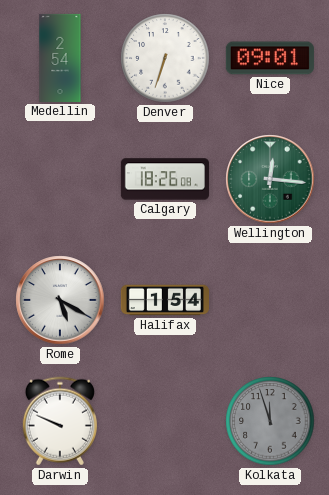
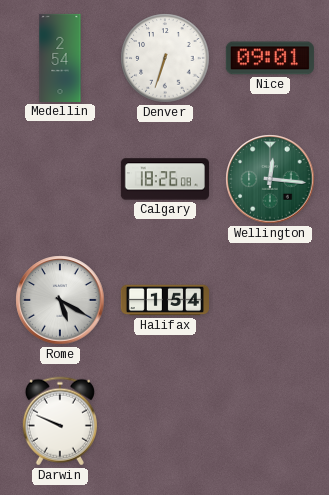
Kolkata: 11:57 -> none
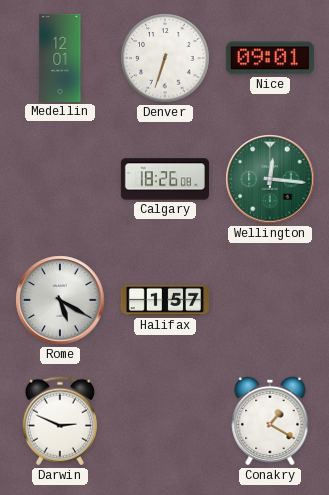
Medellin: 2:54 -> 12:01
Halifax: 1:54 -> 1:57
Darwin: 9:49 -> 2:49
Conakry: none -> 1:20
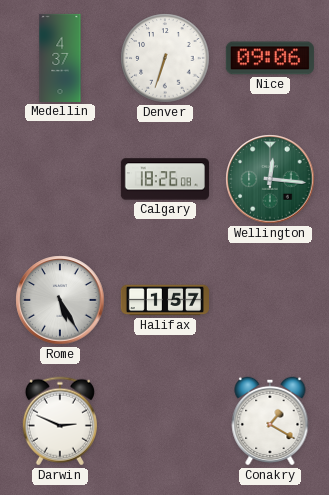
Medellin: 12:01 -> 4:37
Nice: 09:01 -> 09:06
Rome: 5:20 -> 5:25
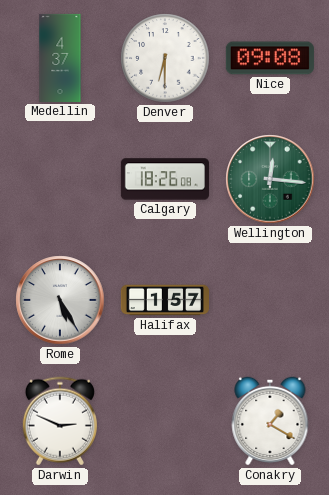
Denver: 6:33 -> 6:30
Nice: 09:06 -> 09:08
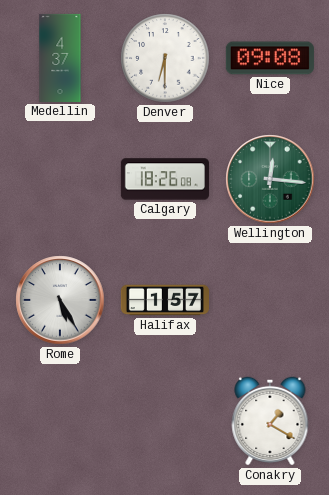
Darwin: 2:49 -> none
